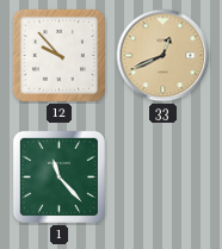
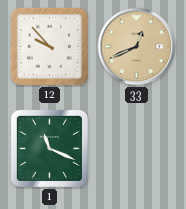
1: 11:23 -> 11:19
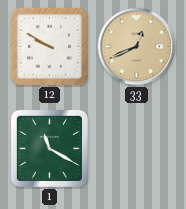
12: 9:53 -> 9:50
1: 11:19 -> 11:20
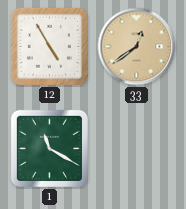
12: 9:50 -> 4:55
33: 12:41 -> 12:39
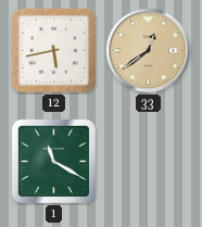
12: 4:55 -> 5:43
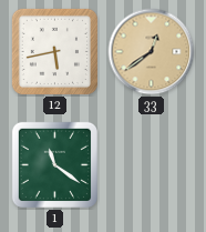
1: 11:20 -> 11:21
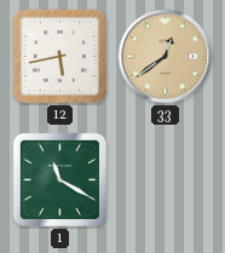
1: 11:21 -> 11:20
